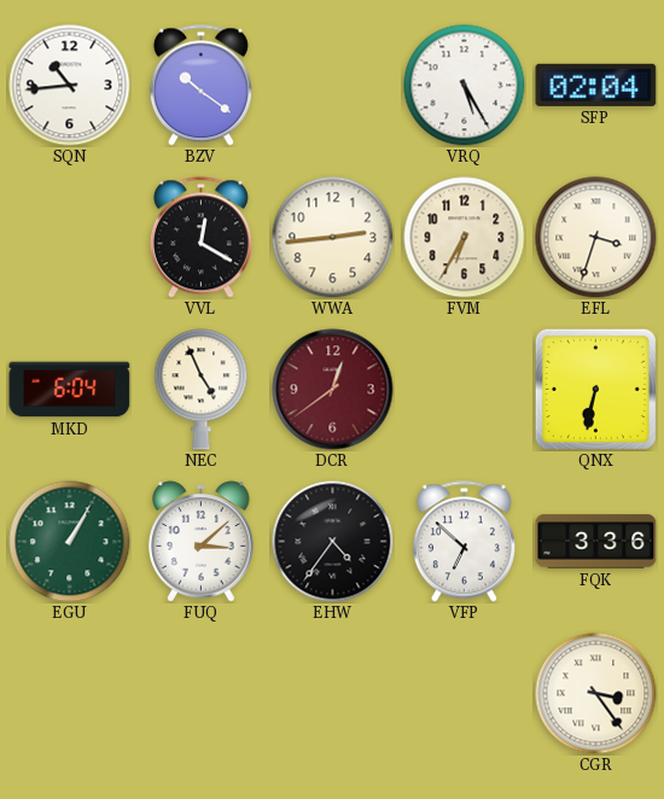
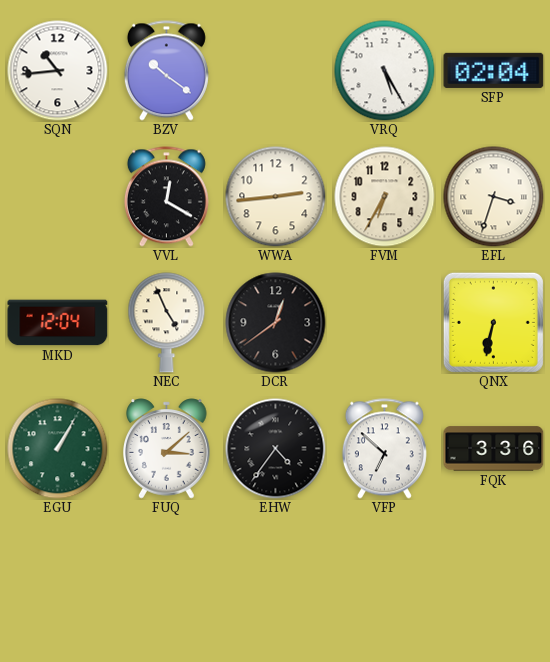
MKD: 6:04 -> 12:04
DCR dial: burgundy -> black
CGR: 3:24 -> none
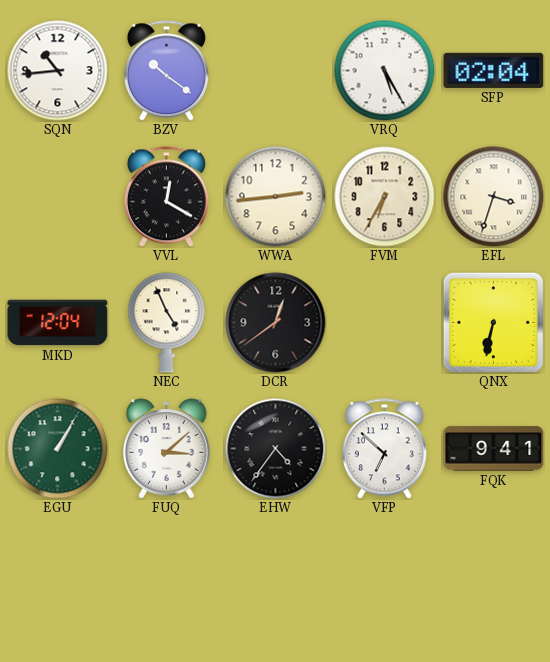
FQK: 3:36 -> 9:41
